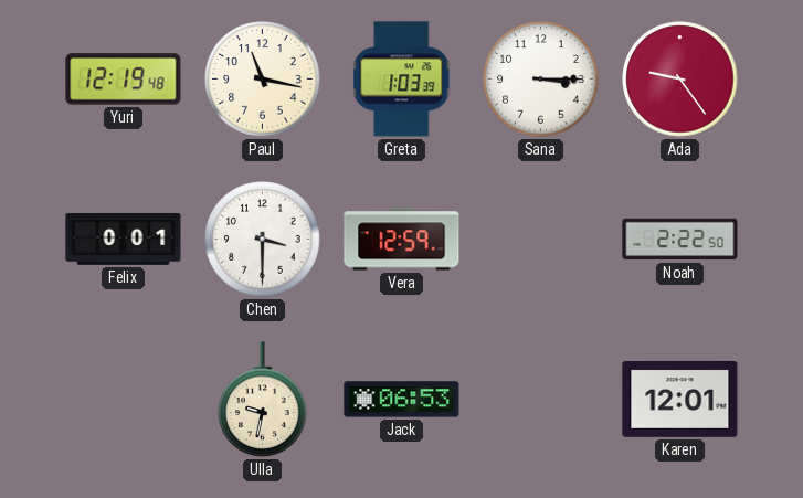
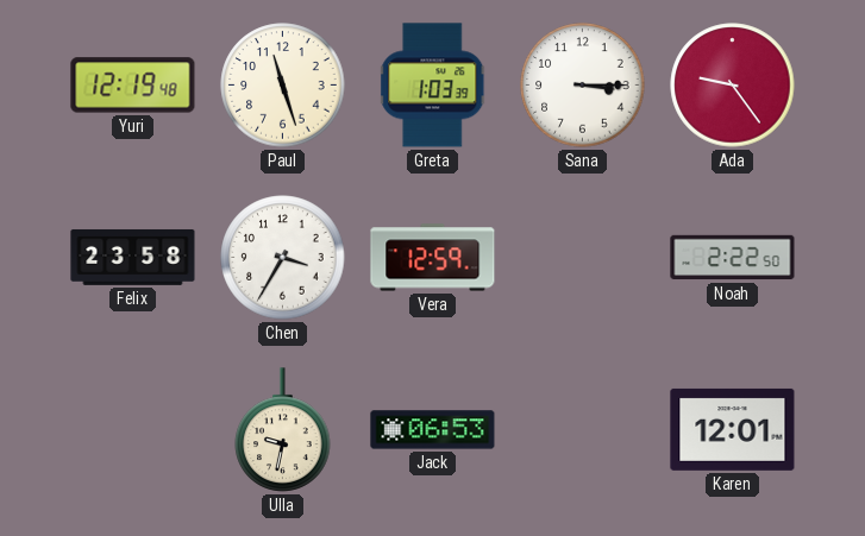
Paul: 11:17 -> 11:27
Felix: 0:01 -> 23:58
Chen: 3:30 -> 3:35
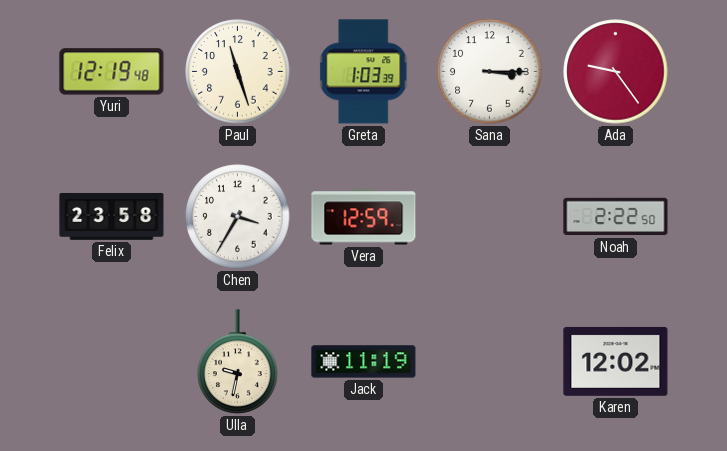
Jack: 06:53 -> 11:19
Karen: 12:01 -> 12:02
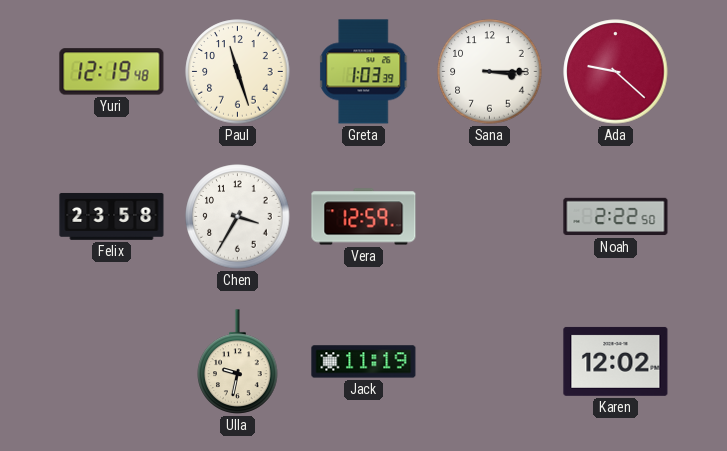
Ada: 9:24 -> 9:22
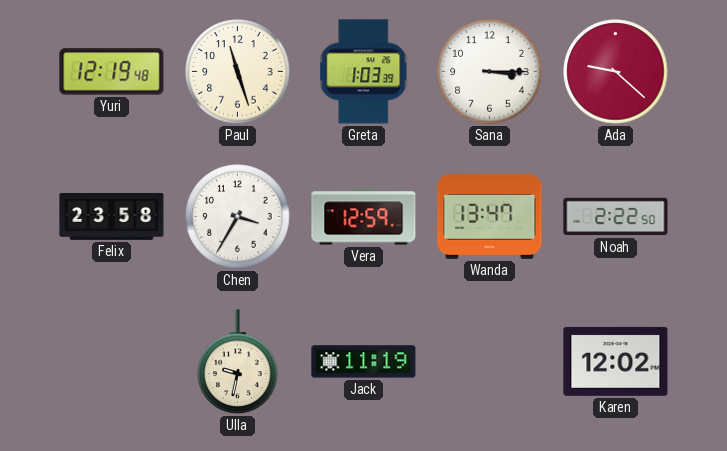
Wanda: none -> 13:47
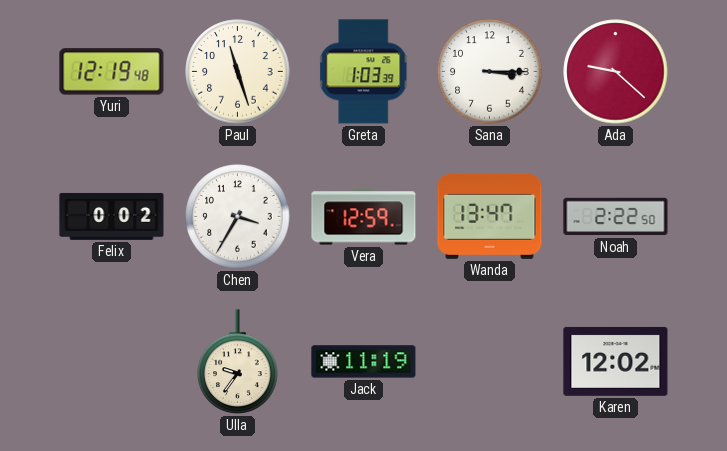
Felix: 23:58 -> 0:02
Ulla: 9:32 -> 9:36
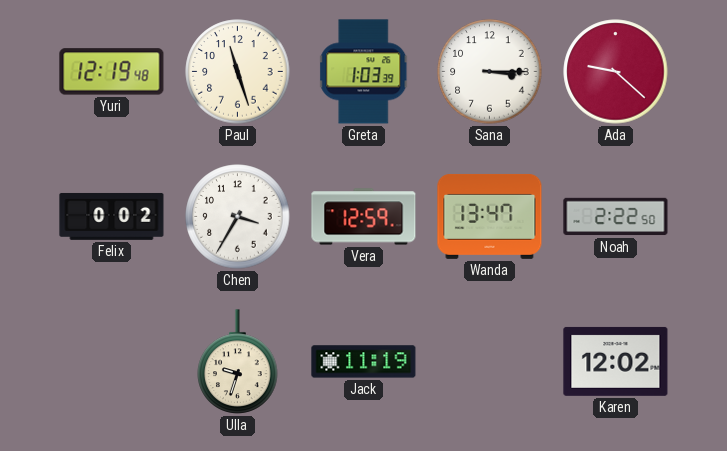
Ulla: 9:36 -> 9:33
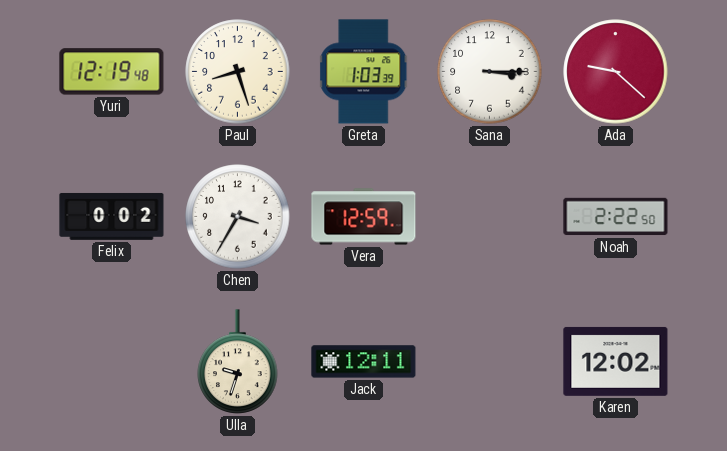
Paul: 11:27 -> 8:27
Wanda: 13:47 -> none
Jack: 11:19 -> 12:11
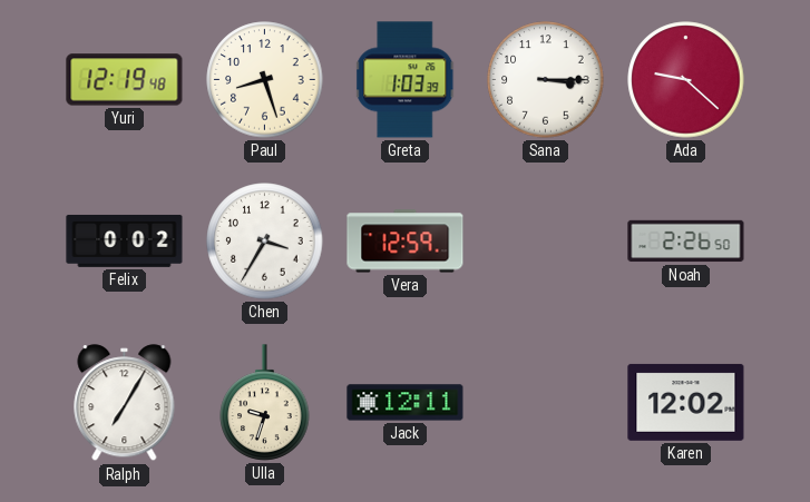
Noah: 2:22 -> 2:26
Ralph: none -> 7:05
